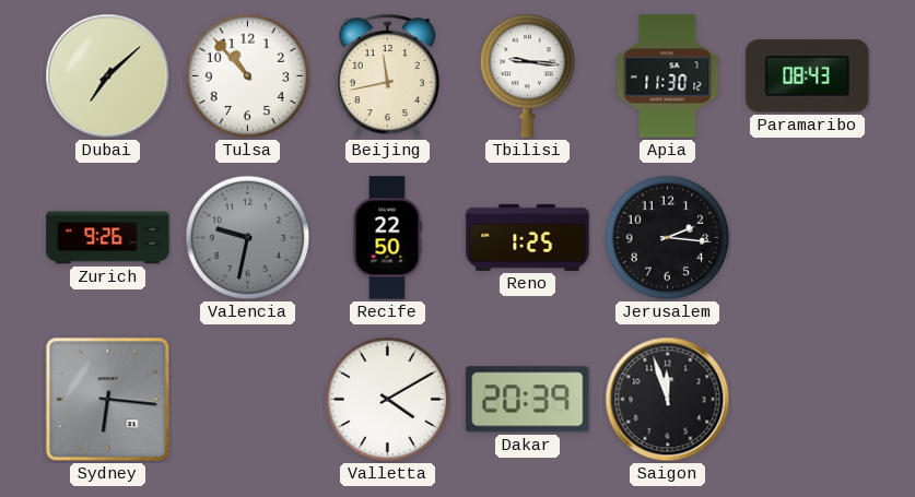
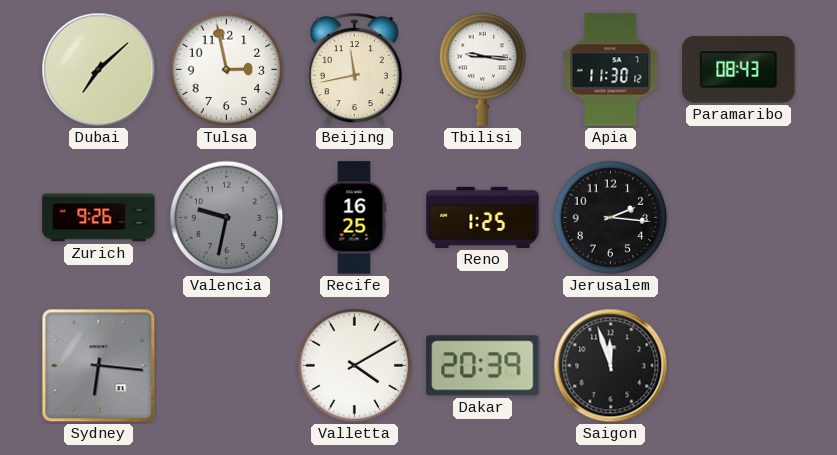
Tulsa: 10:53 -> 2:58
Recife: 22:50 -> 16:25
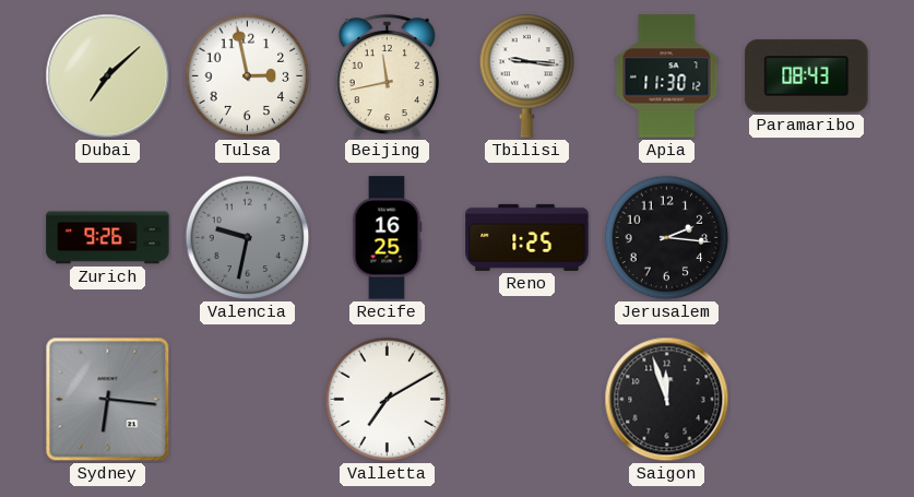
Valletta: 4:10 -> 7:10
Dakar: 20:39 -> none
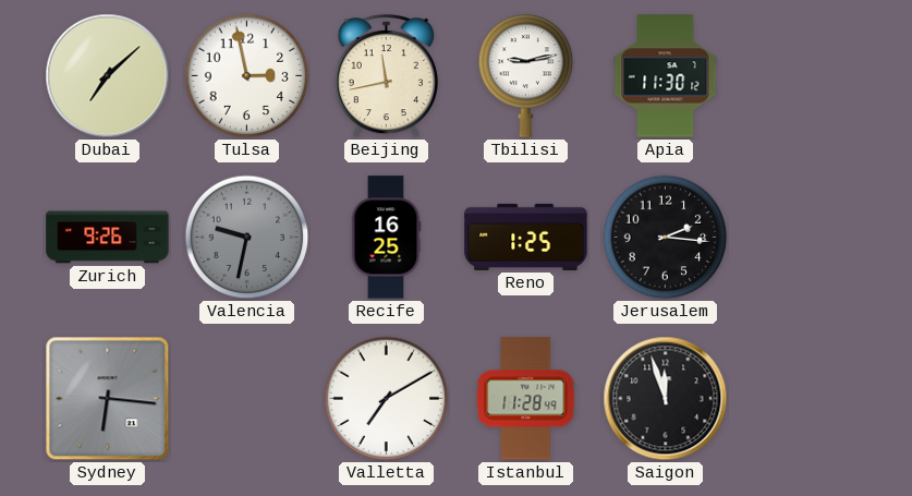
Tbilisi: 9:16 -> 9:13
Paramaribo: 08:43 -> none
Istanbul: none -> 11:28
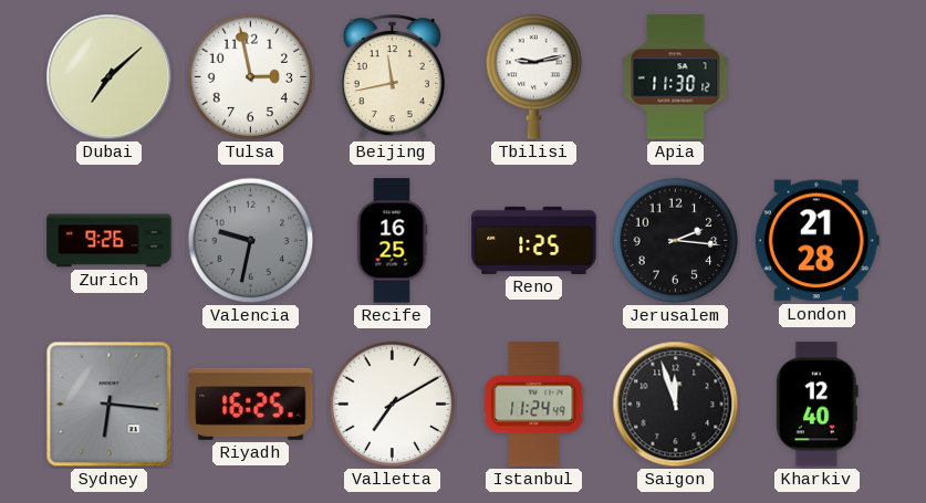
London: none -> 21:28
Riyadh: none -> 16:25
Istanbul: 11:28 -> 11:24
Kharkiv: none -> 12:40
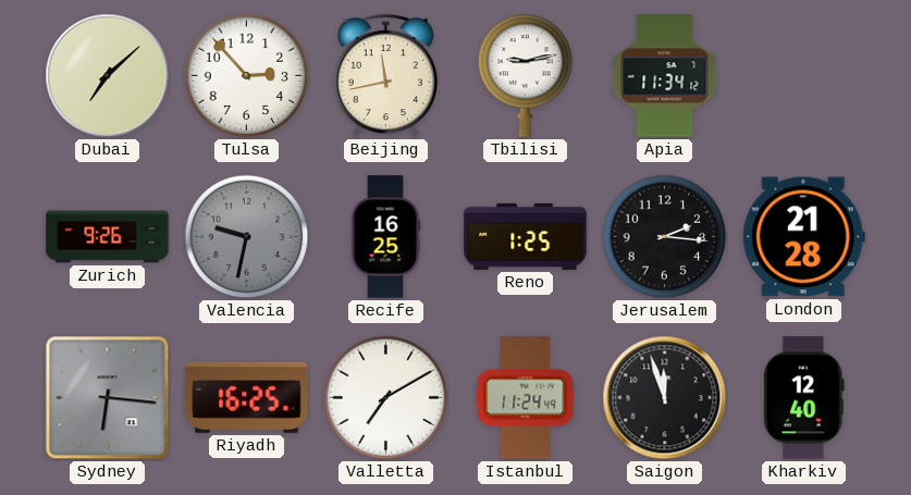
Tulsa: 2:58 -> 2:53
Apia: 11:30 -> 11:34
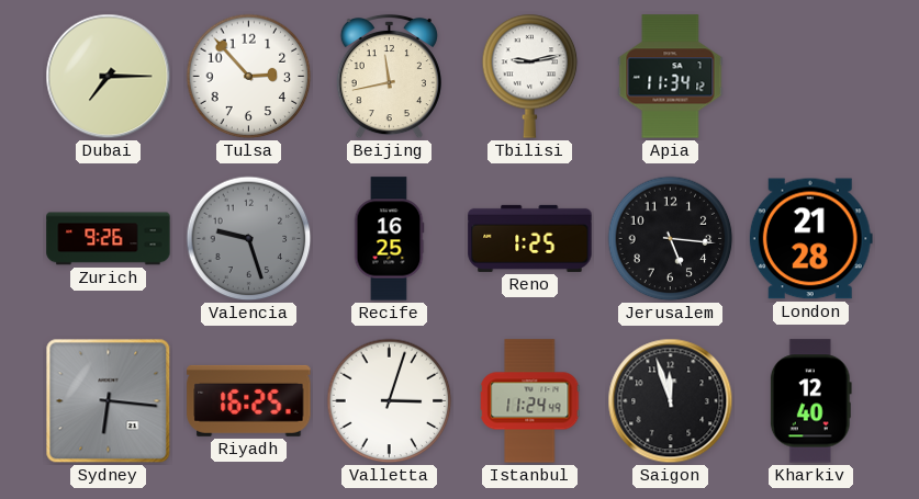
Dubai: 7:08 -> 7:15
Valencia: 9:32 -> 9:27
Jerusalem: 2:16 -> 5:16
Valletta: 7:10 -> 3:03
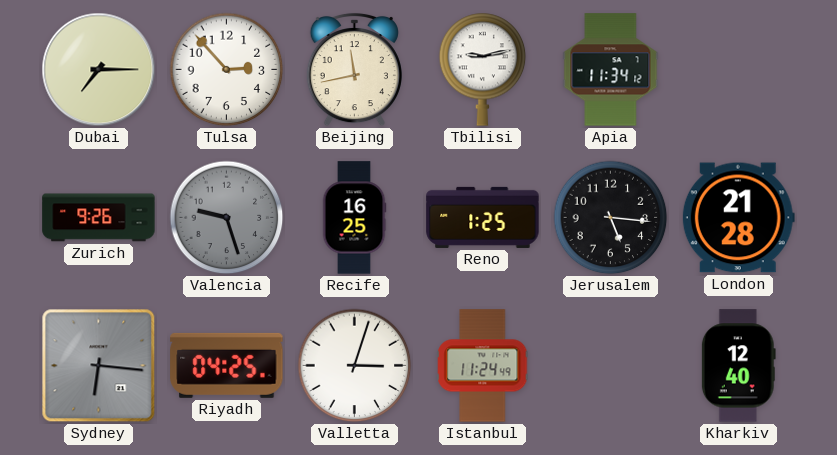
Riyadh: 16:25 -> 04:25
Saigon: 11:57 -> none
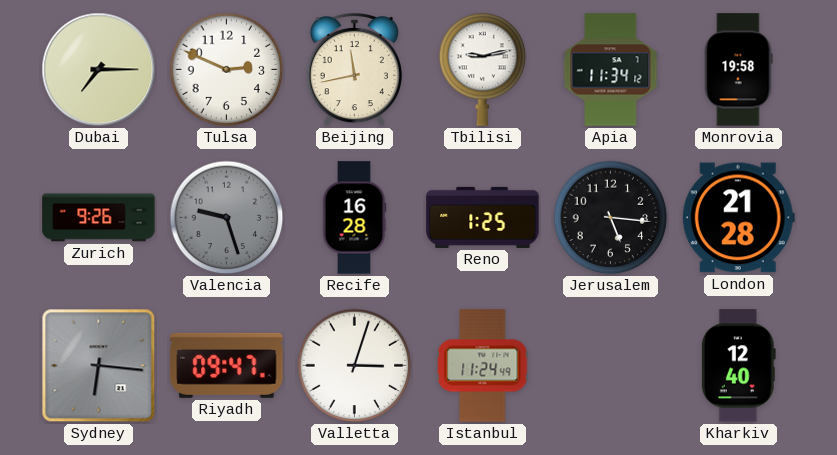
Tulsa: 2:53 -> 2:49
Monrovia: none -> 19:58
Recife: 16:25 -> 16:28
Riyadh: 04:25 -> 09:47
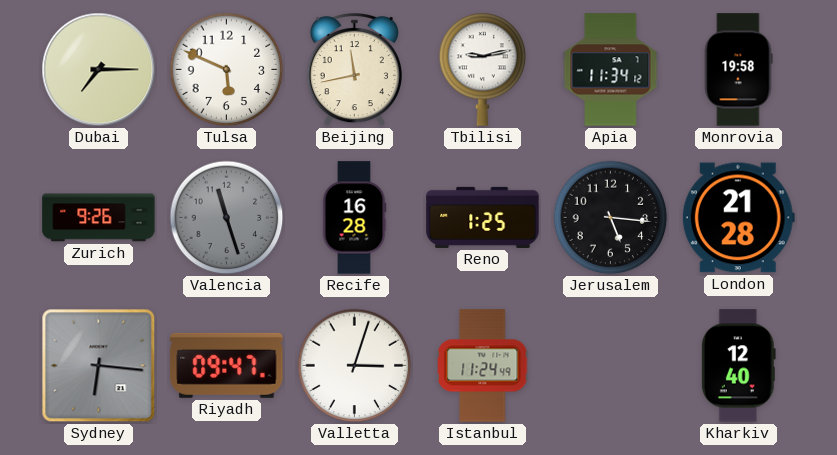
Tulsa: 2:49 -> 5:49
Valencia: 9:27 -> 11:27
